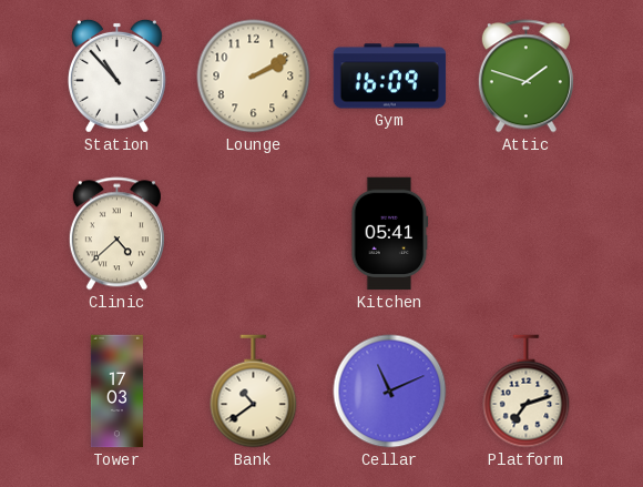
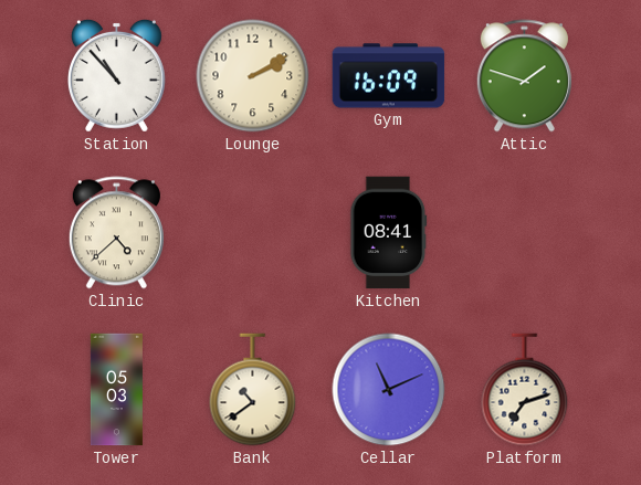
Kitchen: 05:41 -> 08:41
Tower: 17:03 -> 05:03
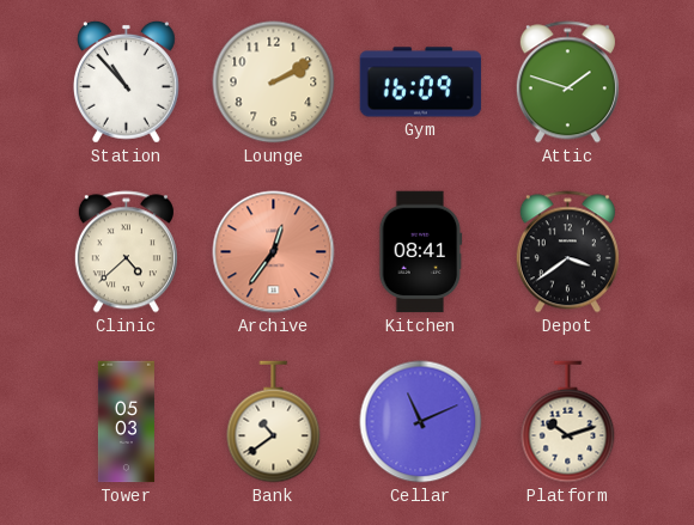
Archive: none -> 12:36
Depot: none -> 3:39
Platform: 7:12 -> 10:12
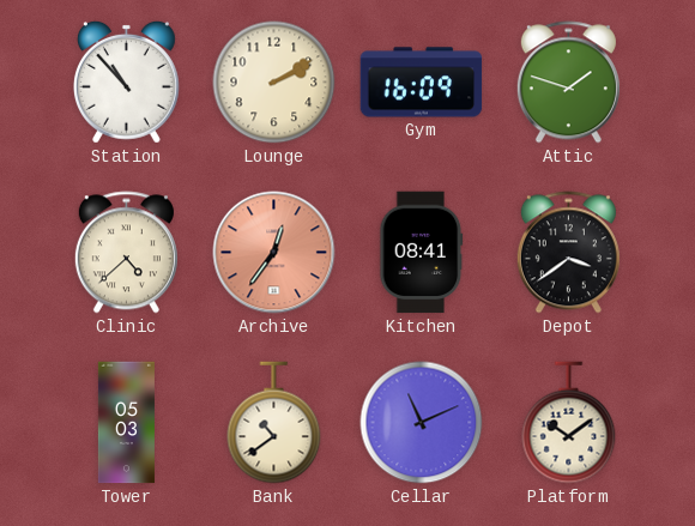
Platform: 10:12 -> 10:09
